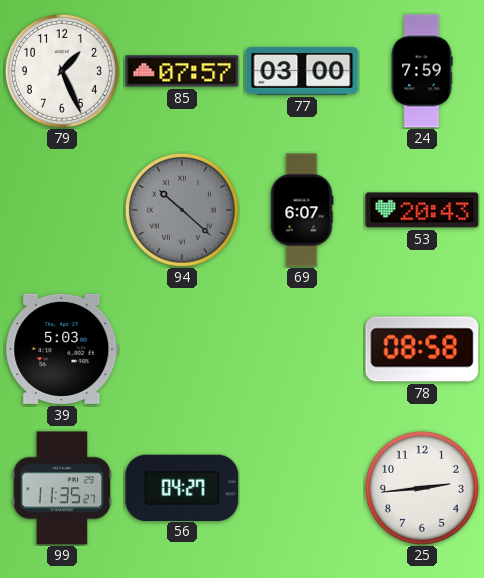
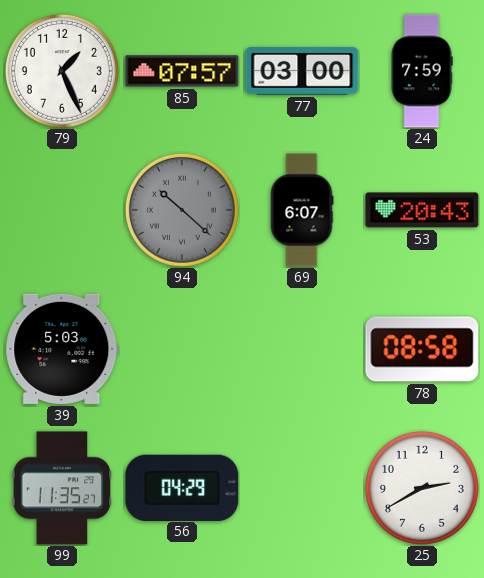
56: 04:27 -> 04:29
25: 2:44 -> 2:40
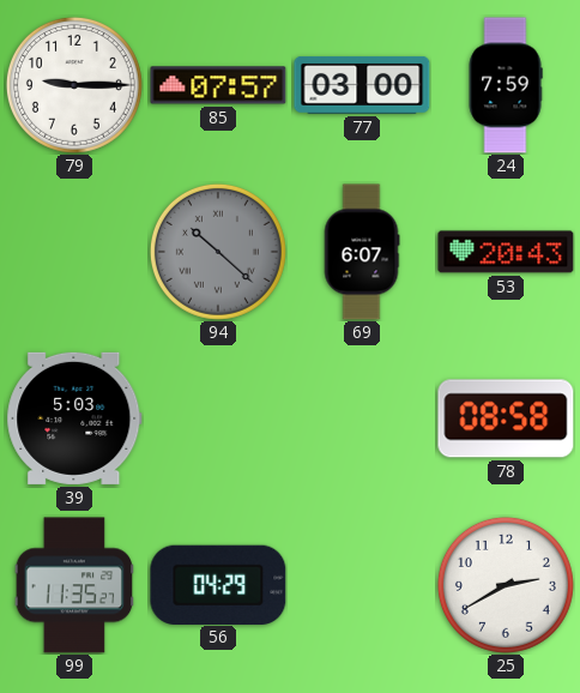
79: 1:26 -> 9:15
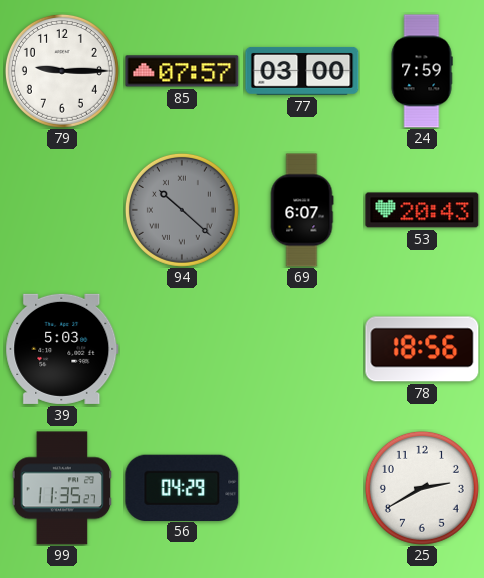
78: 08:58 -> 18:56
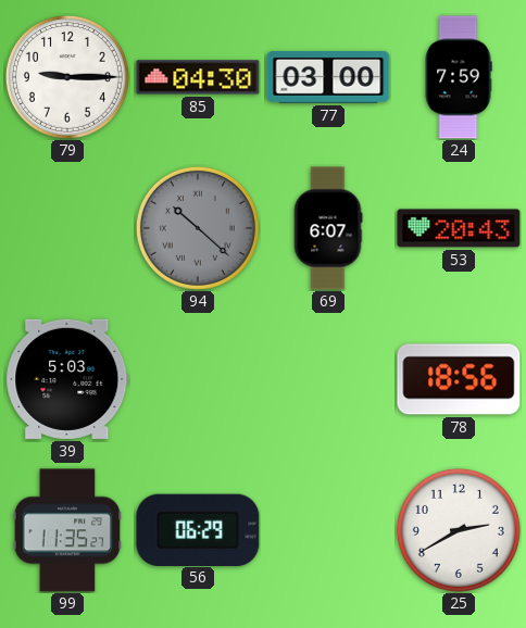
85: 07:57 -> 04:30
56: 04:29 -> 06:29
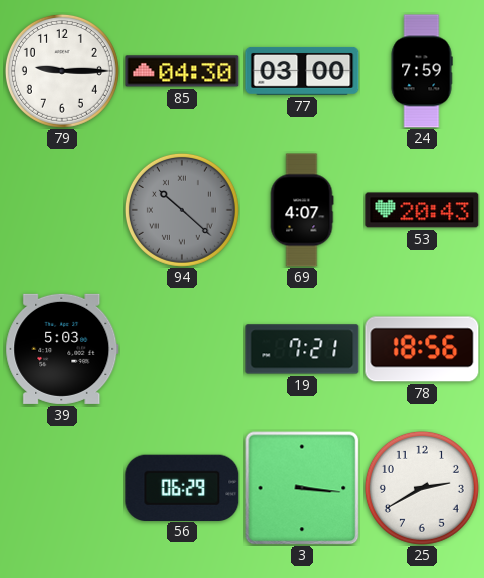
69: 6:07 -> 4:07
19: none -> 7:21
99: 11:35 -> none
3: none -> 3:16
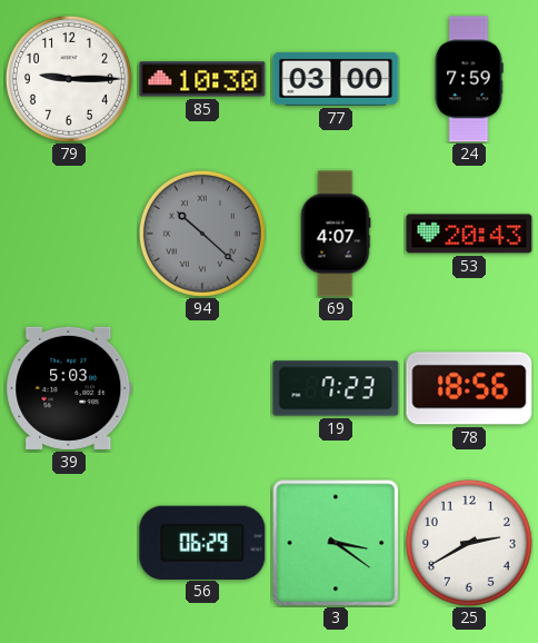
85: 04:30 -> 10:30
19: 7:21 -> 7:23
3: 3:16 -> 3:21
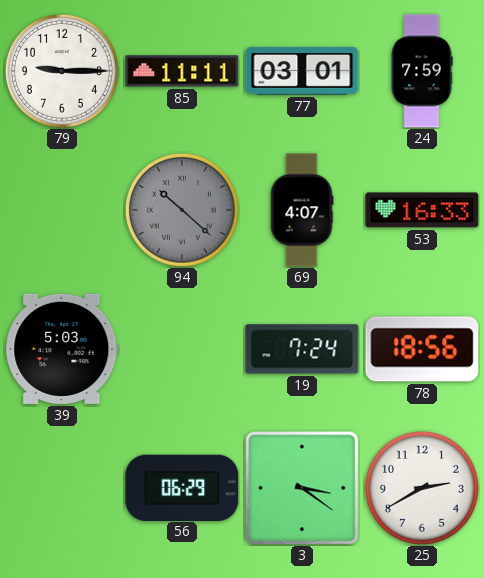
85: 10:30 -> 11:11
77: 03:00 -> 03:01
53: 20:43 -> 16:33
19: 7:23 -> 7:24
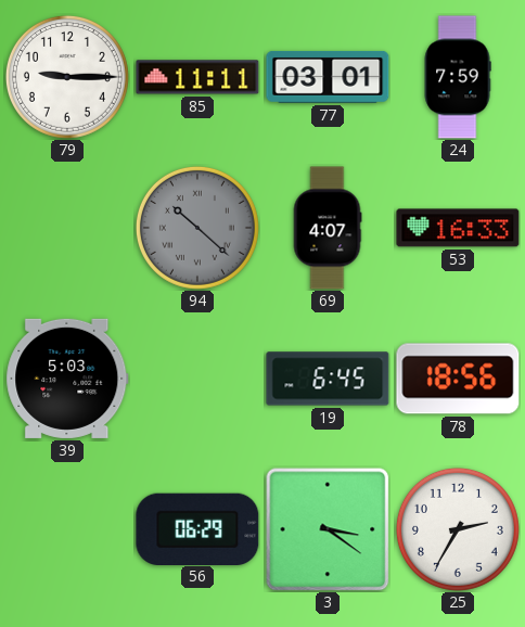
19: 7:24 -> 6:45
25: 2:40 -> 2:35
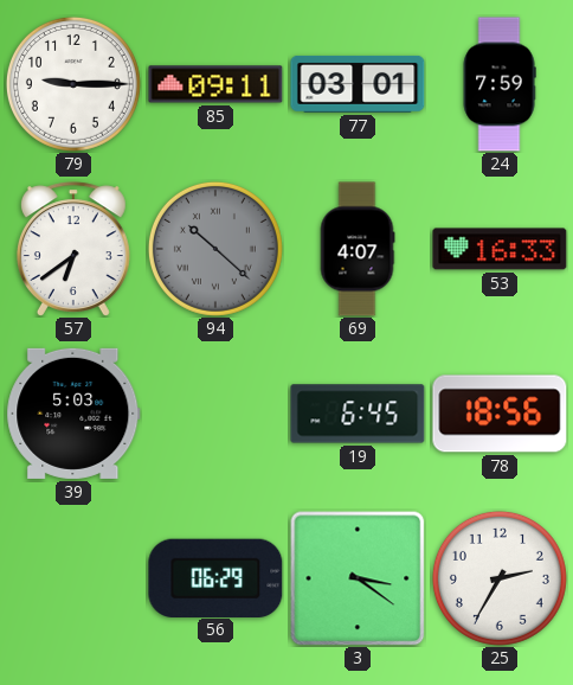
85: 11:11 -> 09:11
57: none -> 6:39
